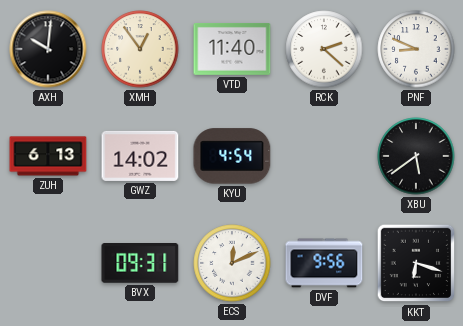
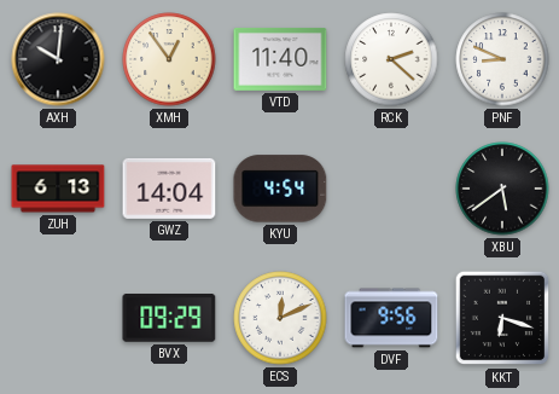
GWZ: 14:02 -> 14:04
BVX: 09:31 -> 09:29
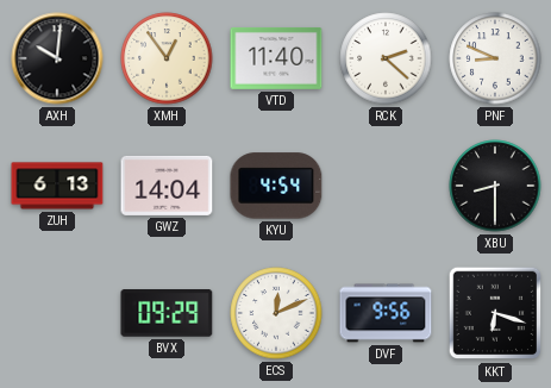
XBU: 5:39 -> 8:30
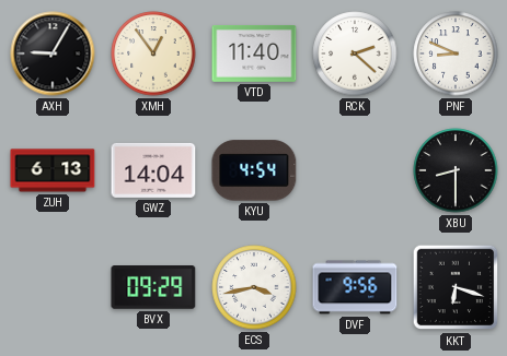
AXH: 10:01 -> 9:05
ECS: 12:11 -> 3:43
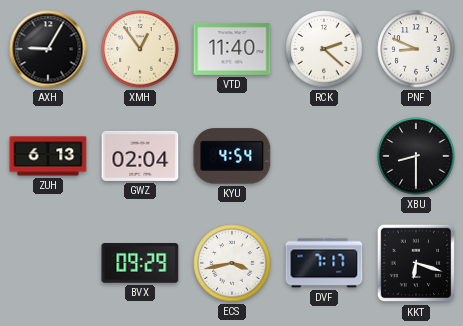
GWZ: 14:04 -> 02:04
DVF: 9:56 -> 7:17
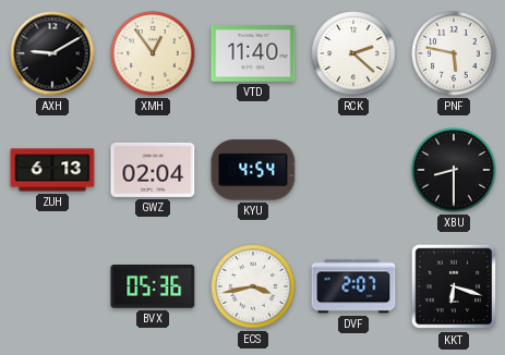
AXH: 9:05 -> 9:10
PNF: 8:49 -> 5:47
BVX: 09:29 -> 05:36
DVF: 7:17 -> 2:07
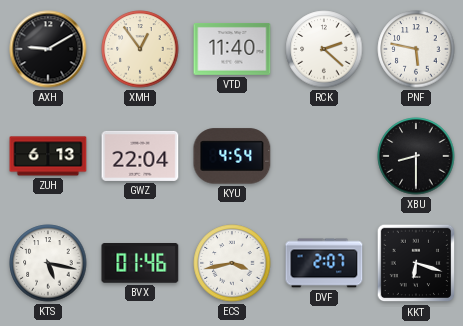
GWZ: 02:04 -> 22:04
KTS: none -> 5:17
BVX: 05:36 -> 01:46
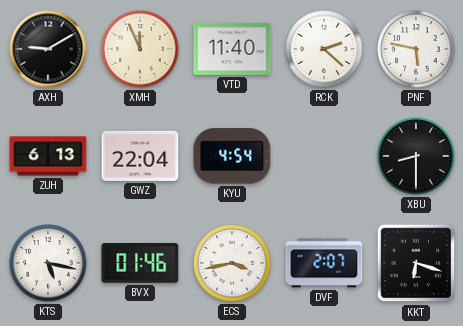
XMH: 12:54 -> 11:56
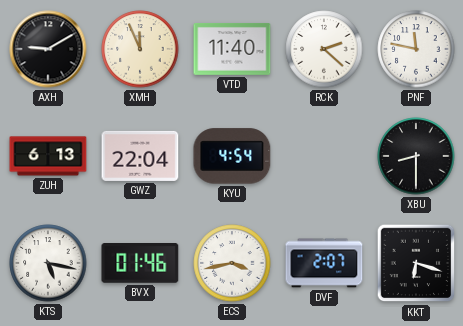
PNF: 5:47 -> 11:47
